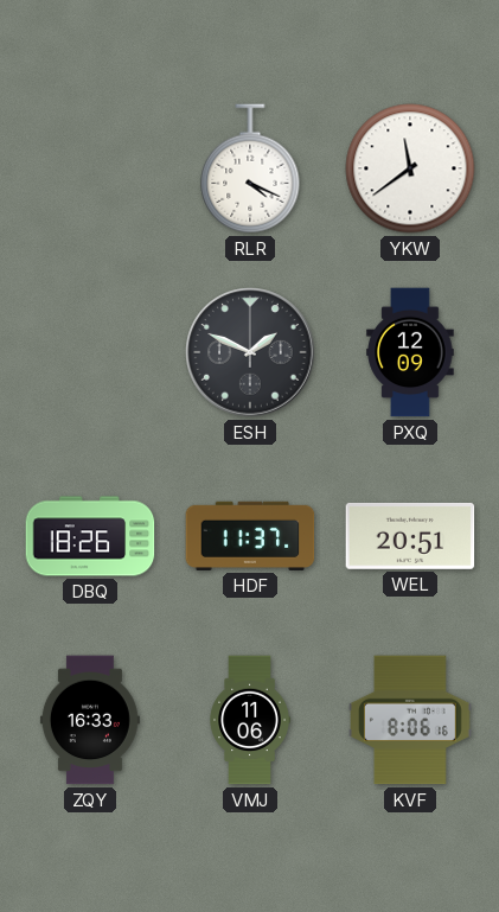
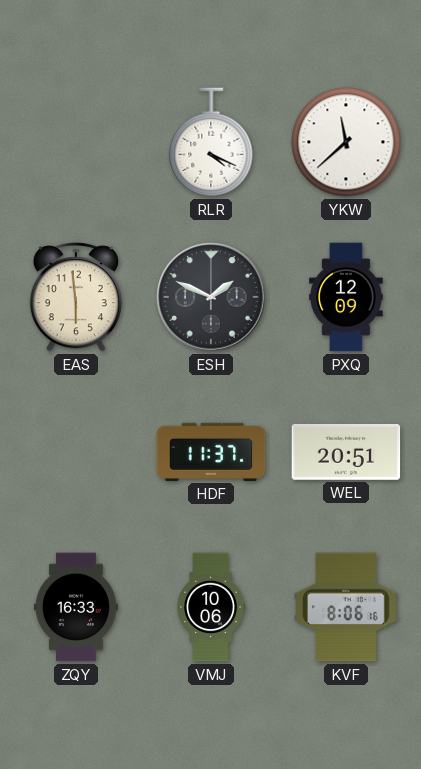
YKW: 11:39 -> 11:38
EAS: none -> 5:59
DBQ: 18:26 -> none
VMJ: 11:06 -> 10:06
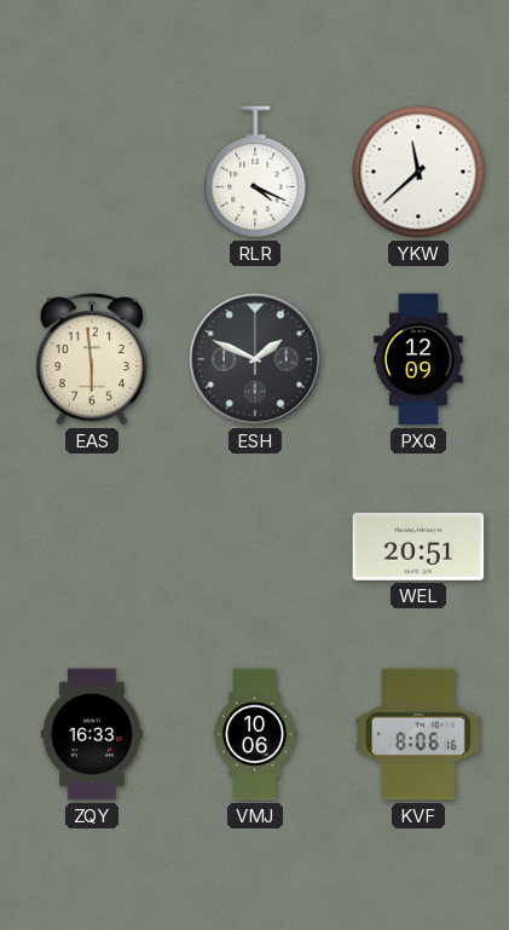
HDF: 11:37 -> none
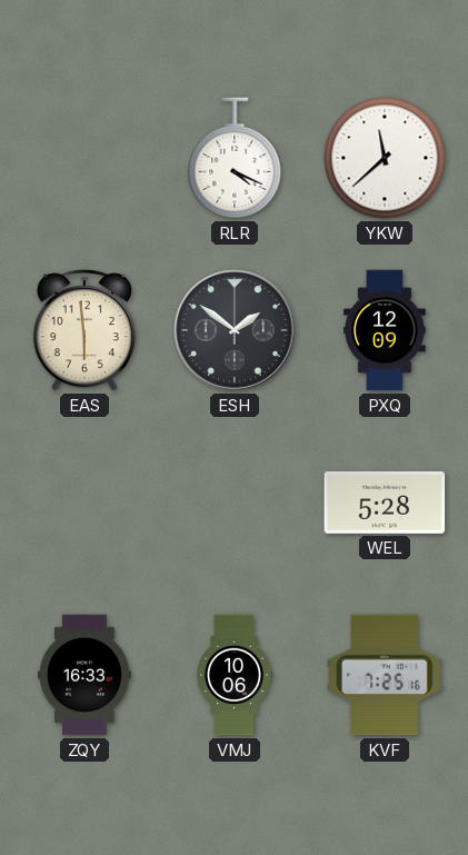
ESH: 1:49 -> 1:51
WEL: 20:51 -> 5:28
KVF: 8:06 -> 7:25
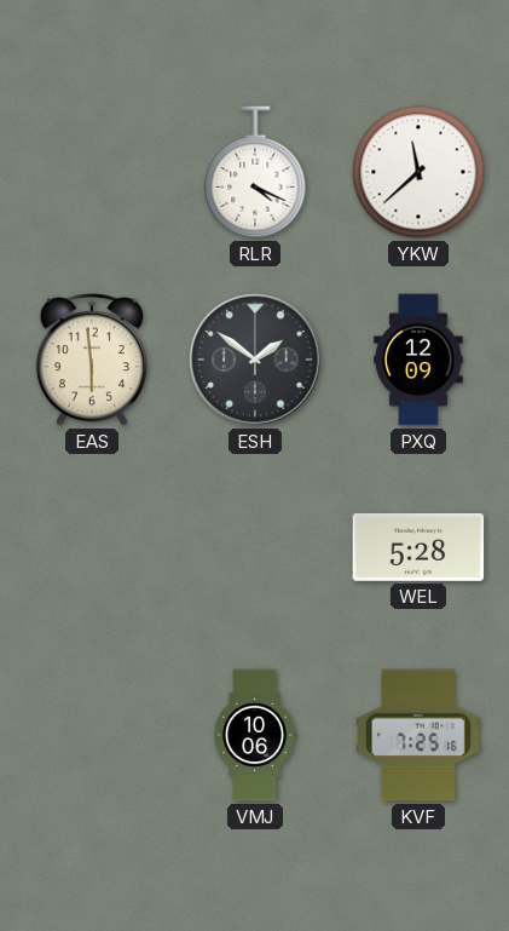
ZQY: 16:33 -> none
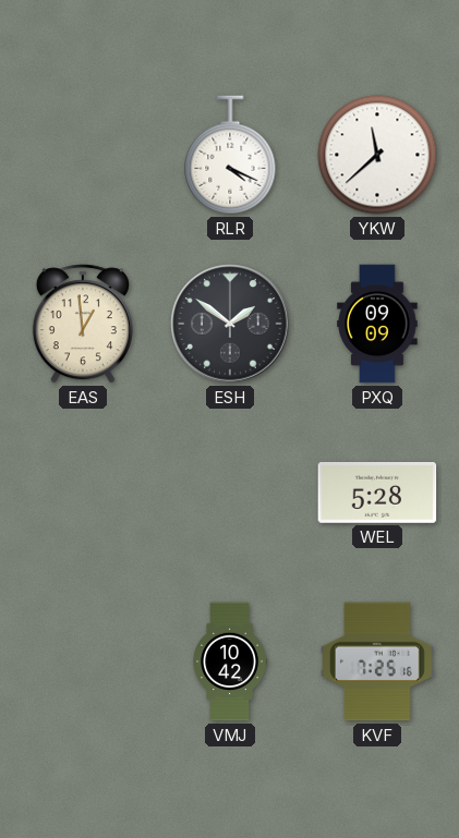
EAS: 5:59 -> 12:59
PXQ: 12:09 -> 09:09
VMJ: 10:06 -> 10:42
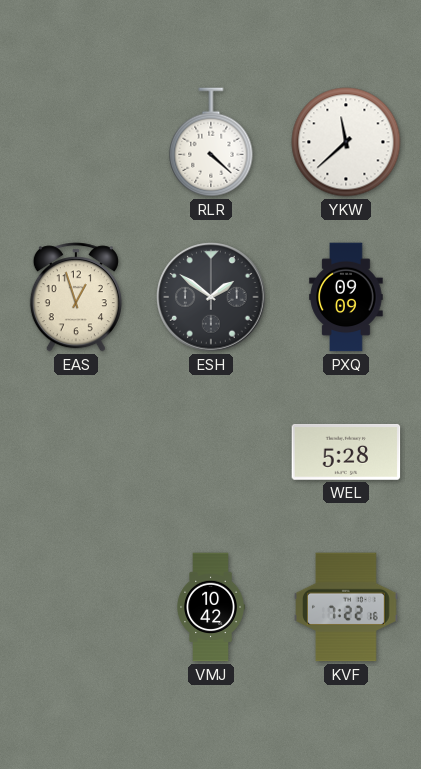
RLR: 4:19 -> 4:22
EAS: 12:59 -> 12:57
KVF: 7:25 -> 7:22
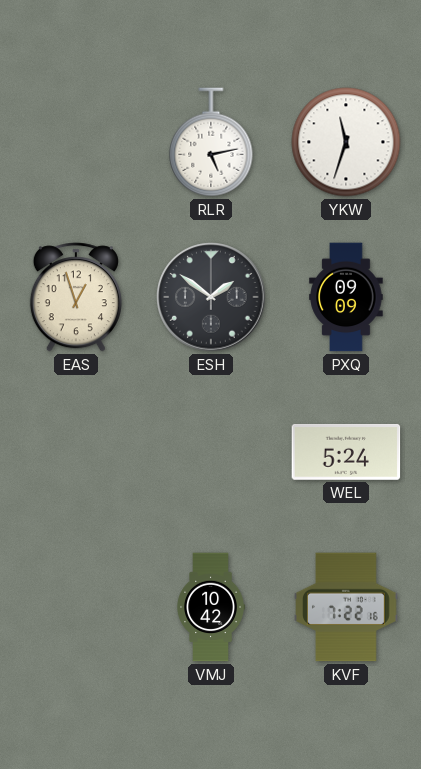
RLR: 4:22 -> 5:13
YKW: 11:38 -> 11:33
WEL: 5:28 -> 5:24
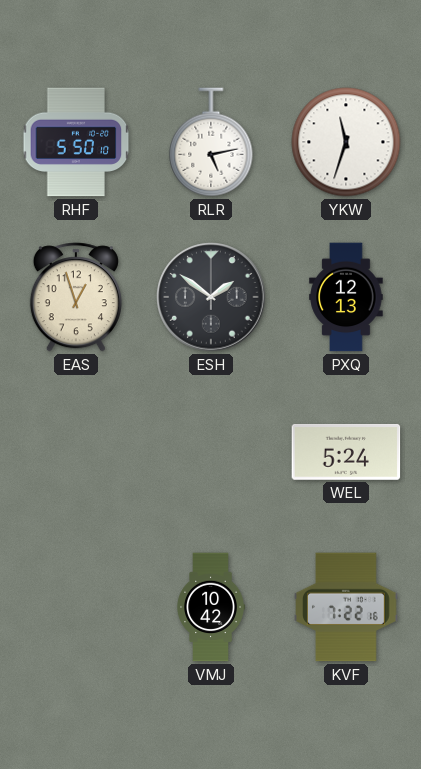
RHF: none -> 5:50
PXQ: 09:09 -> 12:13
